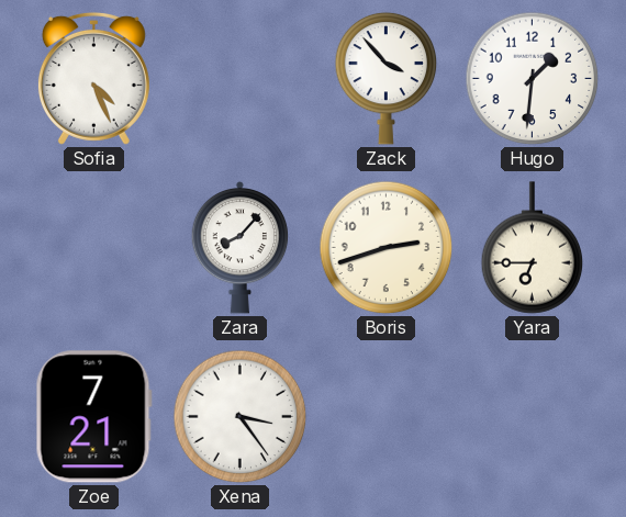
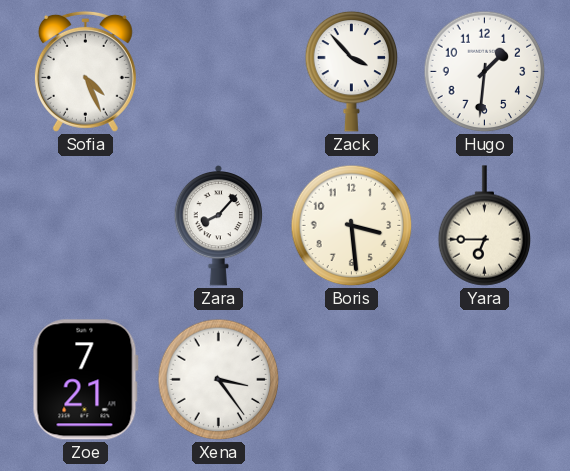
Boris: 2:42 -> 3:29
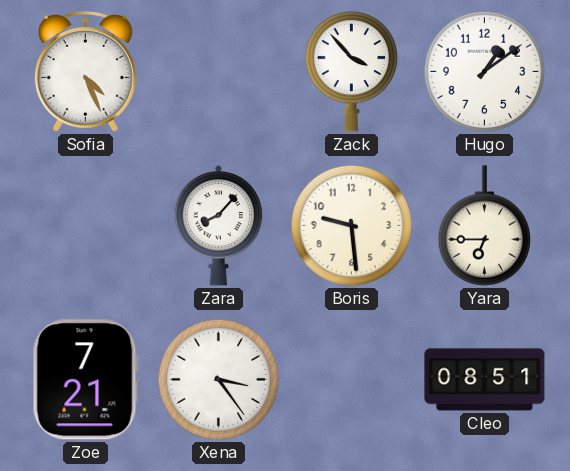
Hugo: 1:31 -> 1:09
Boris: 3:29 -> 9:29
Cleo: none -> 08:51
